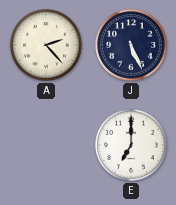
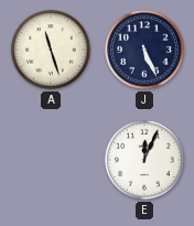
A: 2:23 -> 11:27
E: 7:00 -> 12:04
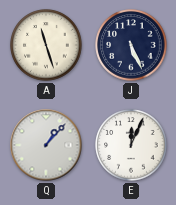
Q: none -> 1:07
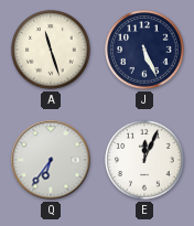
Q: 1:07 -> 6:36
